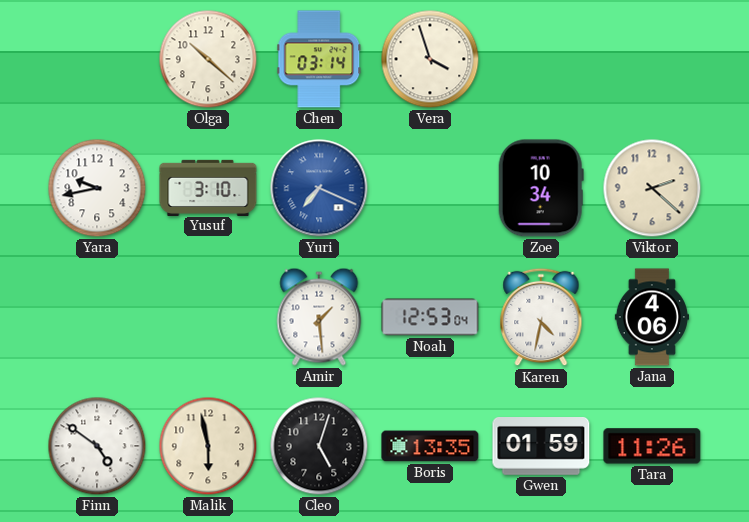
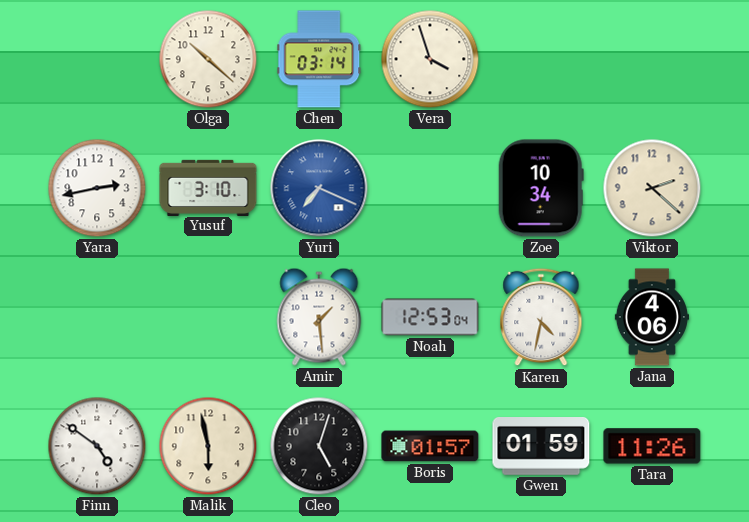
Yara: 9:43 -> 2:43
Boris: 13:35 -> 01:57
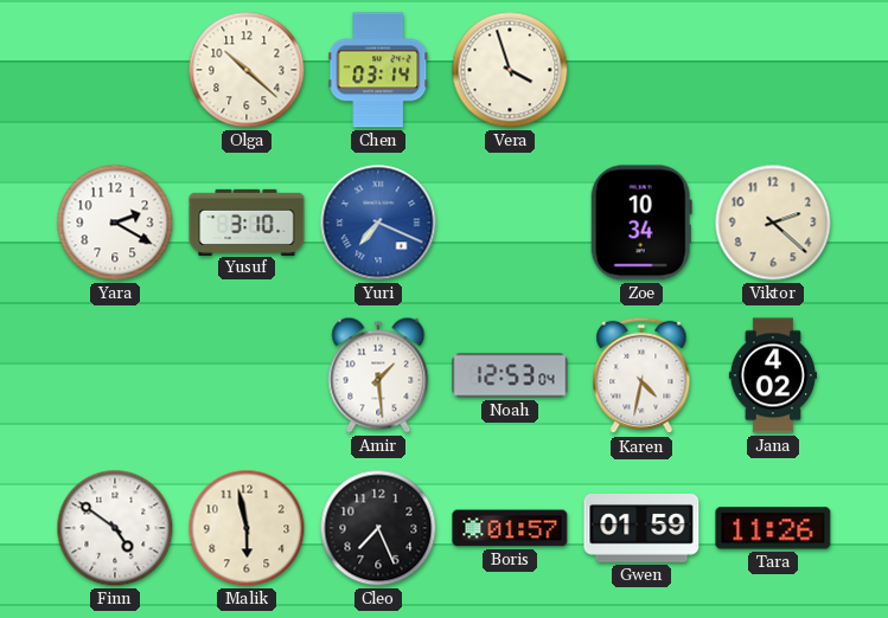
Yara: 2:43 -> 2:20
Jana: 4:06 -> 4:02
Cleo: 5:03 -> 7:26
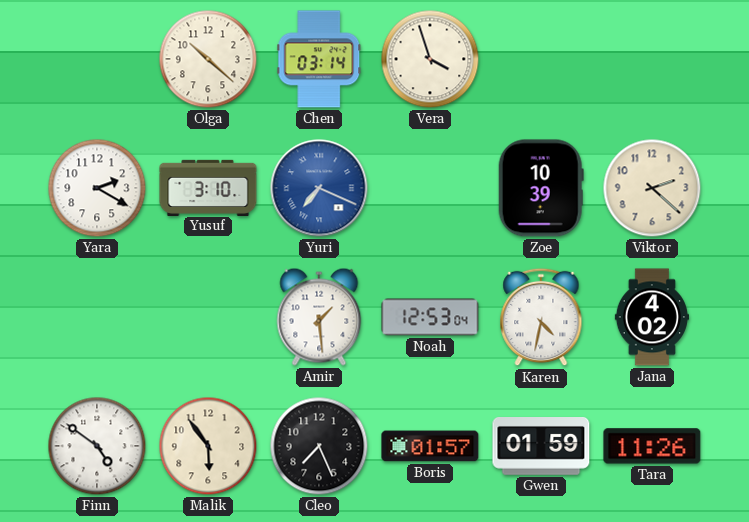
Zoe: 10:34 -> 10:39
Malik: 5:58 -> 5:54
